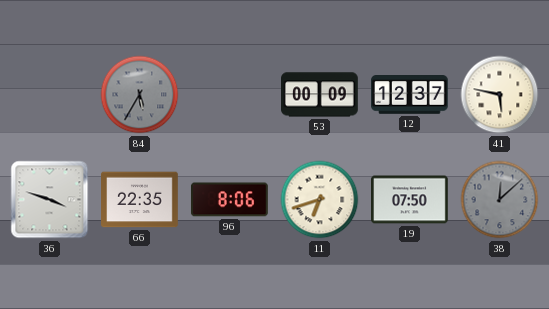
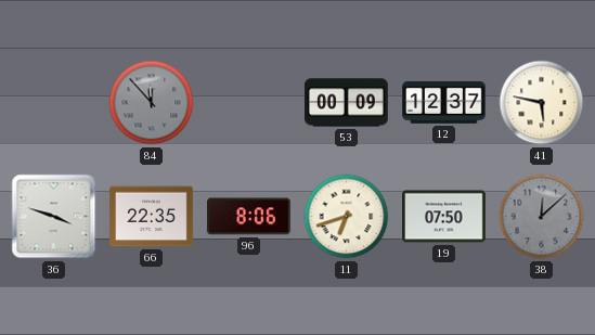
84: 5:35 -> 11:53
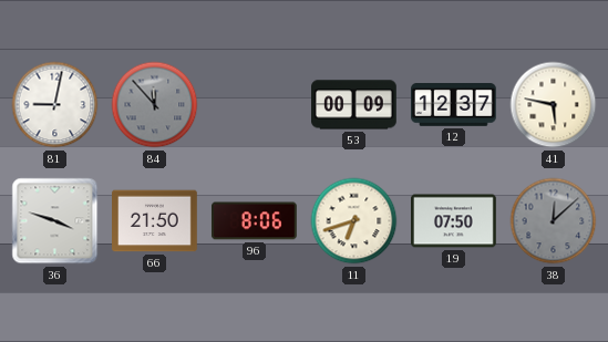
81: none -> 9:02
66: 22:35 -> 21:50
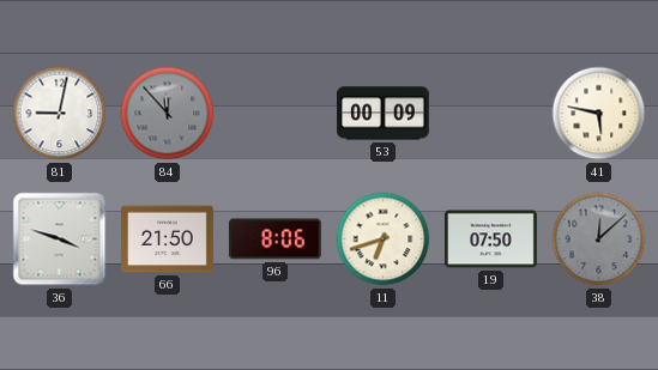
12: 12:37 -> none
